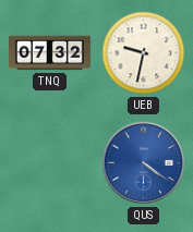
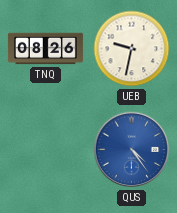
TNQ: 07:32 -> 08:26
QUS: 4:21 -> 4:24
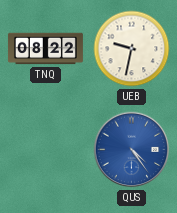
TNQ: 08:26 -> 08:22
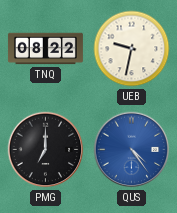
PMG: none -> 7:00
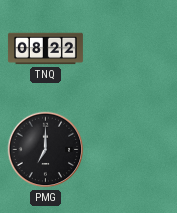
UEB: 9:32 -> none
QUS: 4:24 -> none
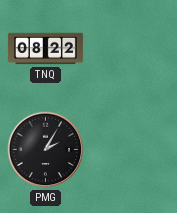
PMG: 7:00 -> 2:05
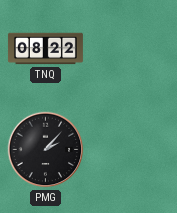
PMG: 2:05 -> 2:07
